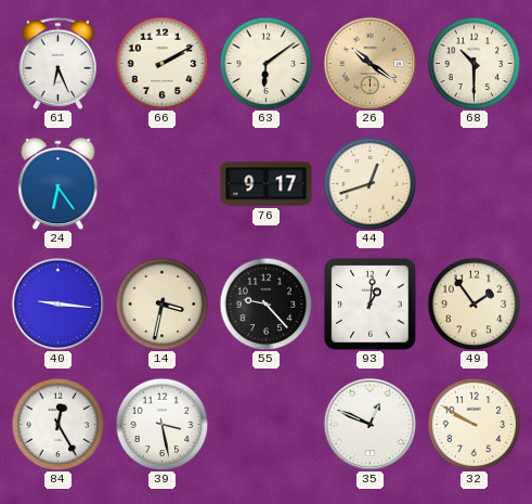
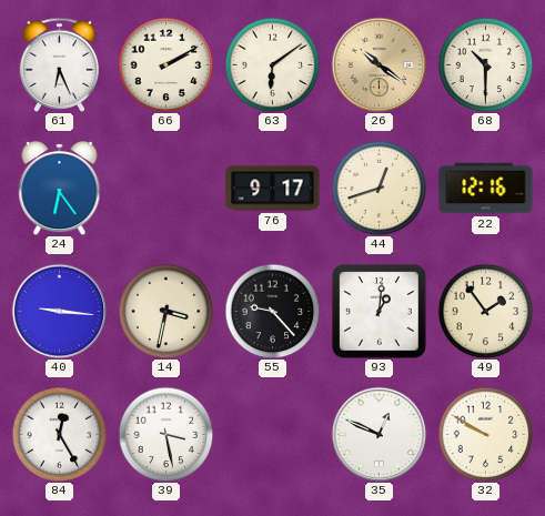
22: none -> 12:16
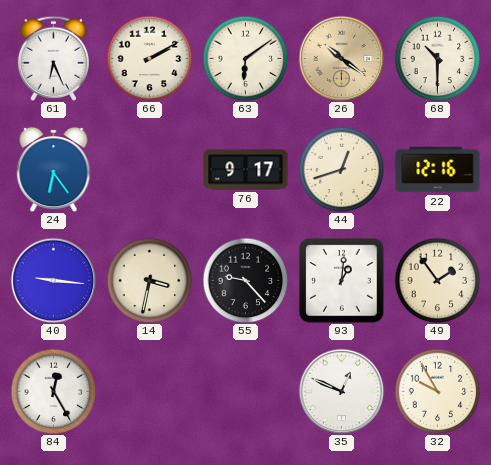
39: 3:28 -> none
32: 9:50 -> 9:55
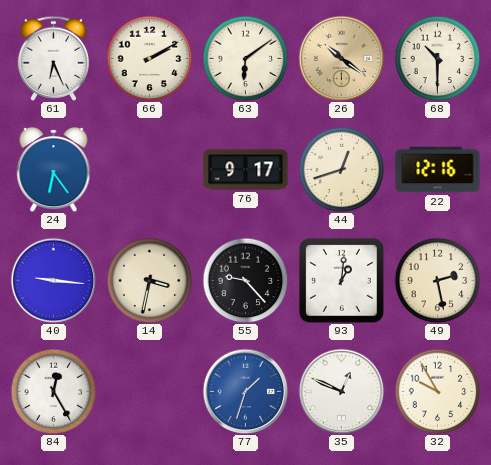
49: 1:54 -> 2:28
77: none -> 1:33
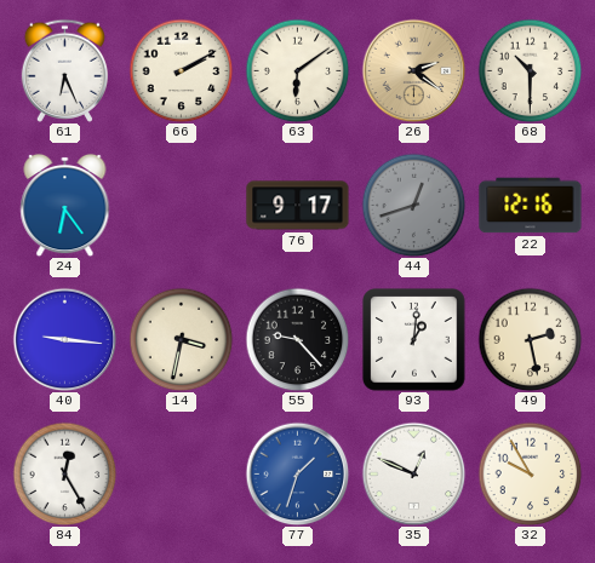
26: 10:21 -> 2:21
44 dial: cream -> grey
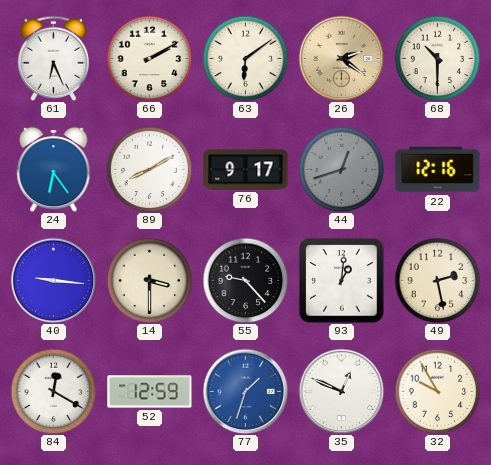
89: none -> 8:10
14: 3:32 -> 3:30
84: 12:25 -> 12:20
52: none -> 12:59
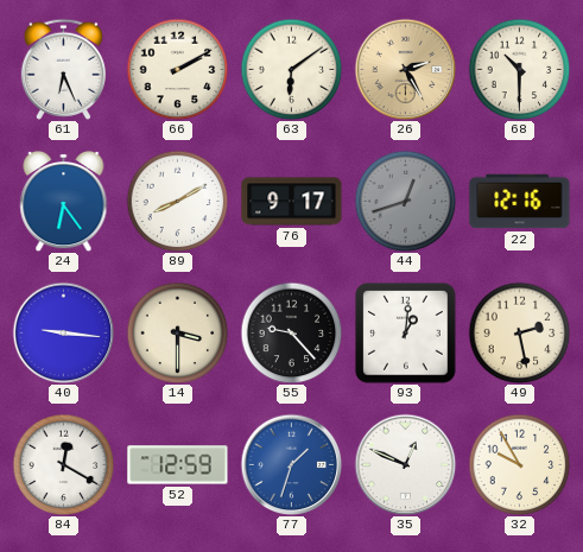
26: 2:21 -> 2:25
